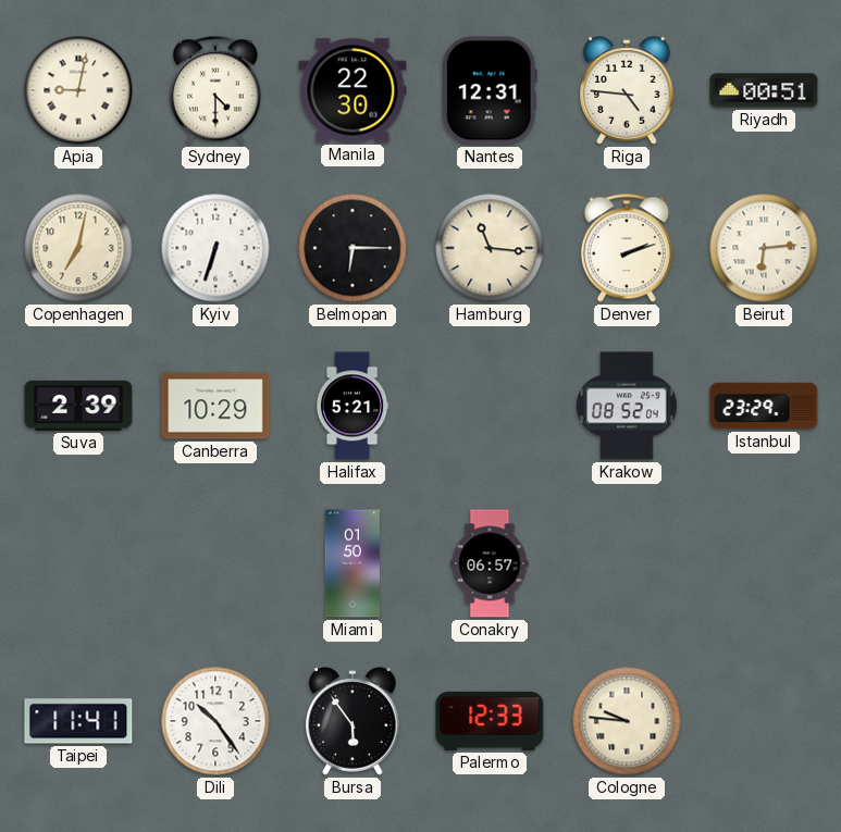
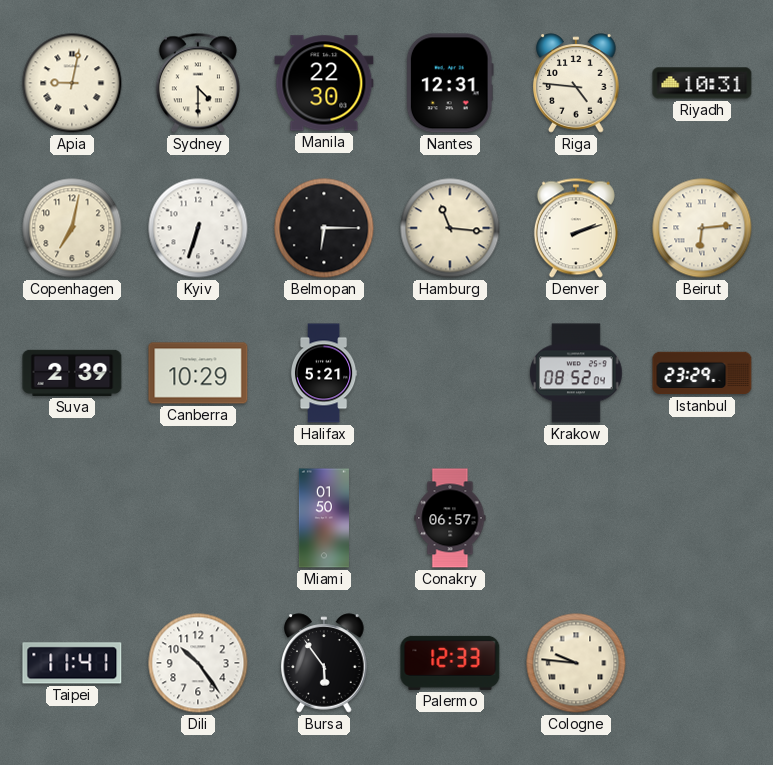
Riyadh: 00:51 -> 10:31
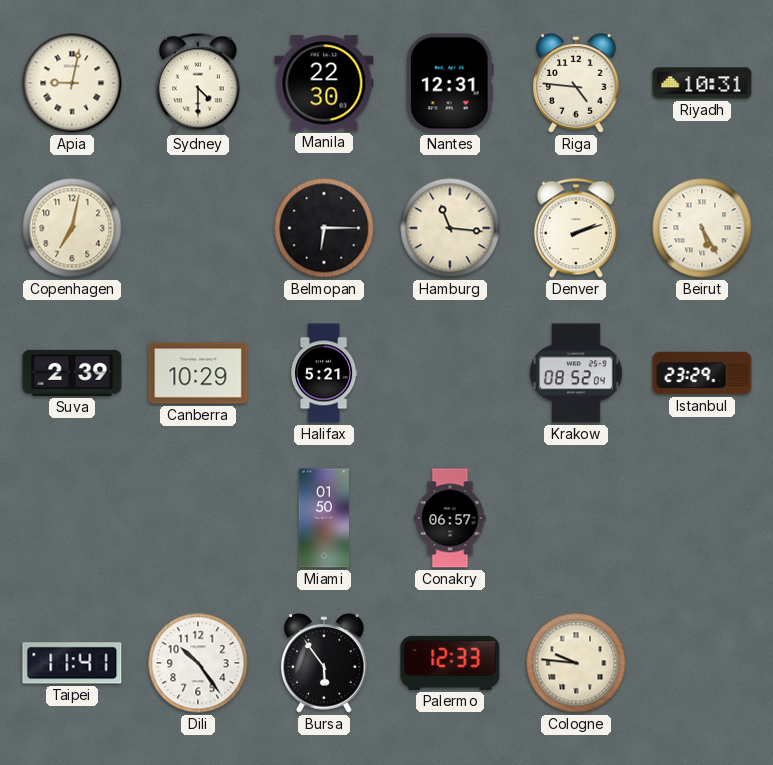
Kyiv: 6:33 -> none
Beirut: 6:14 -> 5:25
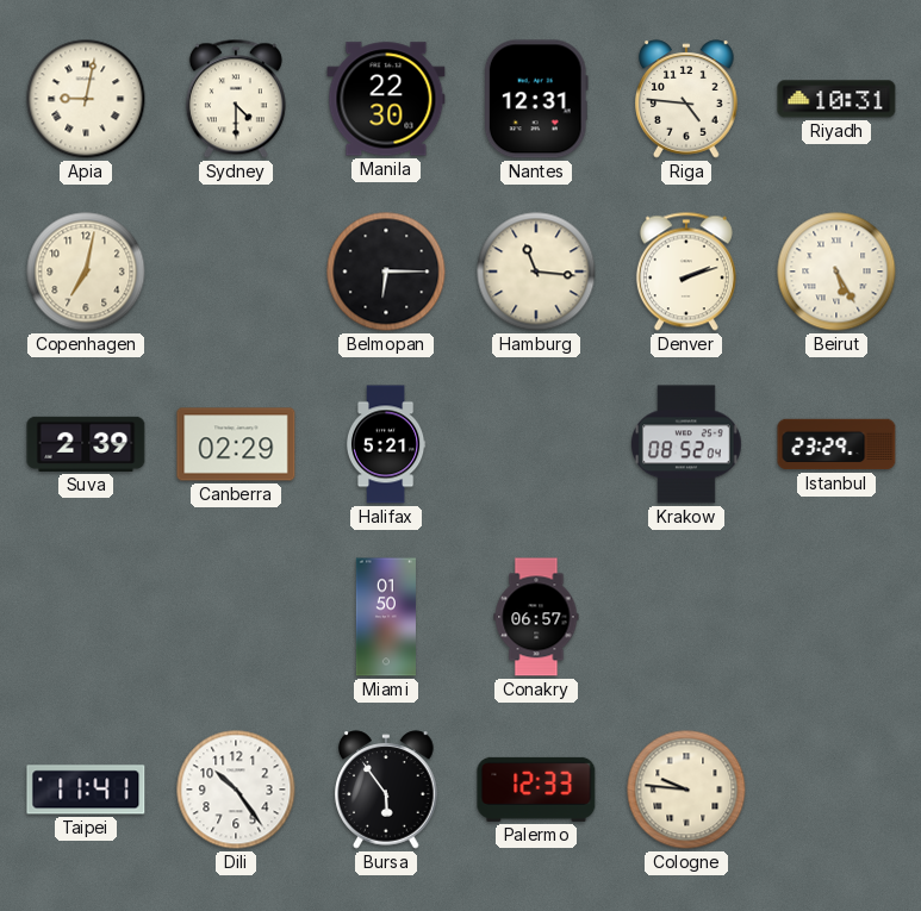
Canberra: 10:29 -> 02:29
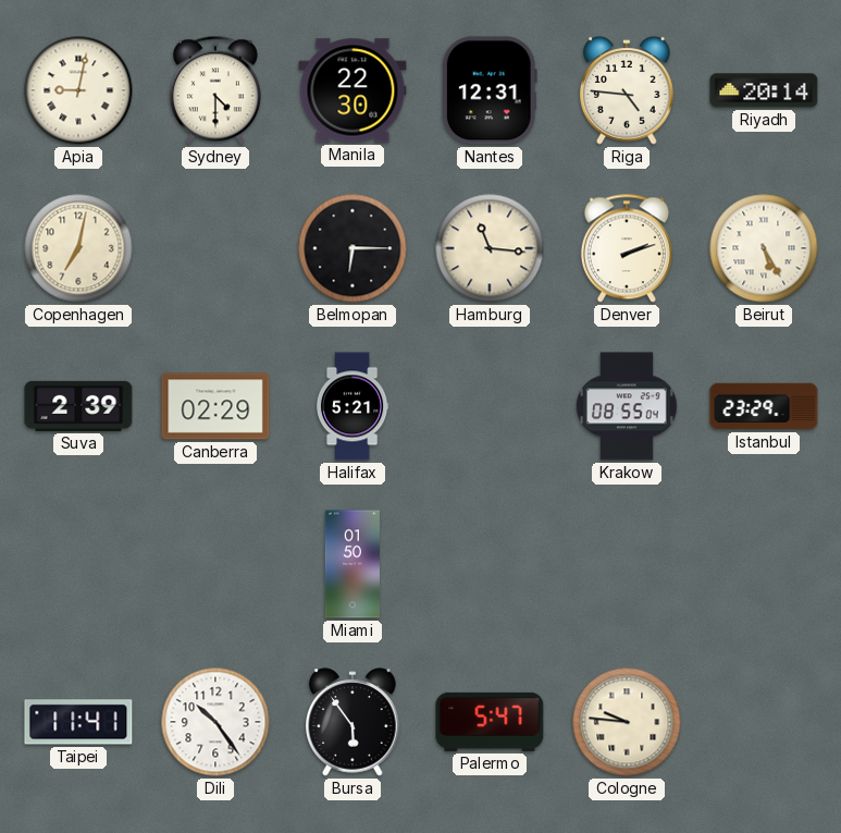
Riyadh: 10:31 -> 20:14
Krakow: 08:52 -> 08:55
Conakry: 06:57 -> none
Palermo: 12:33 -> 5:47
